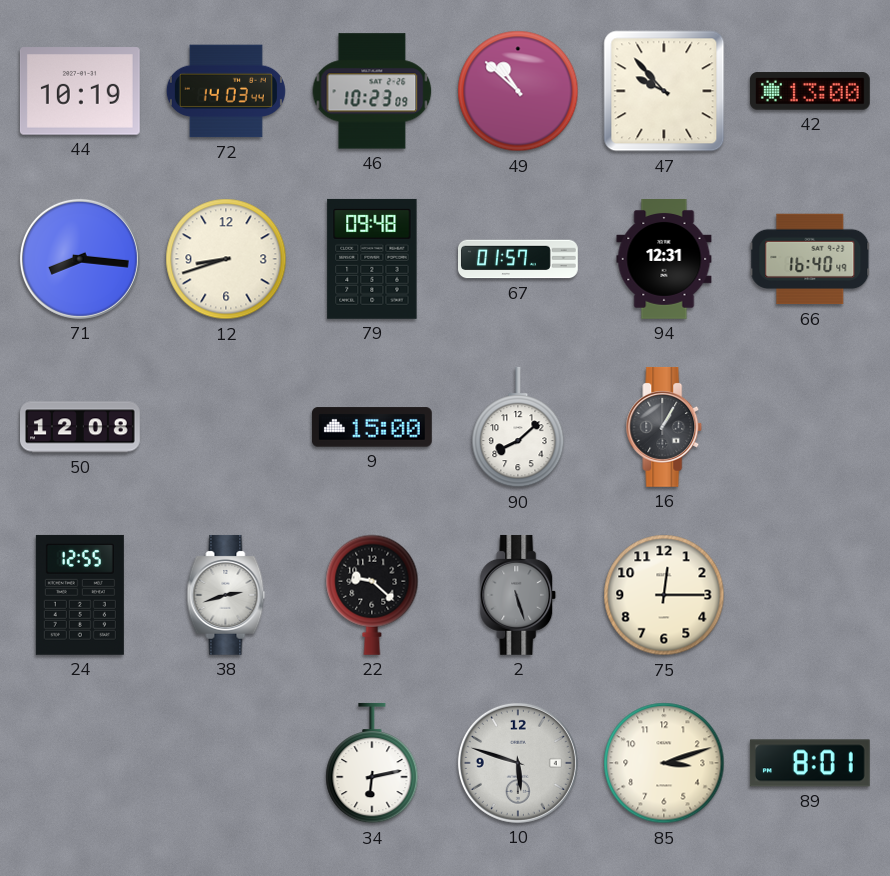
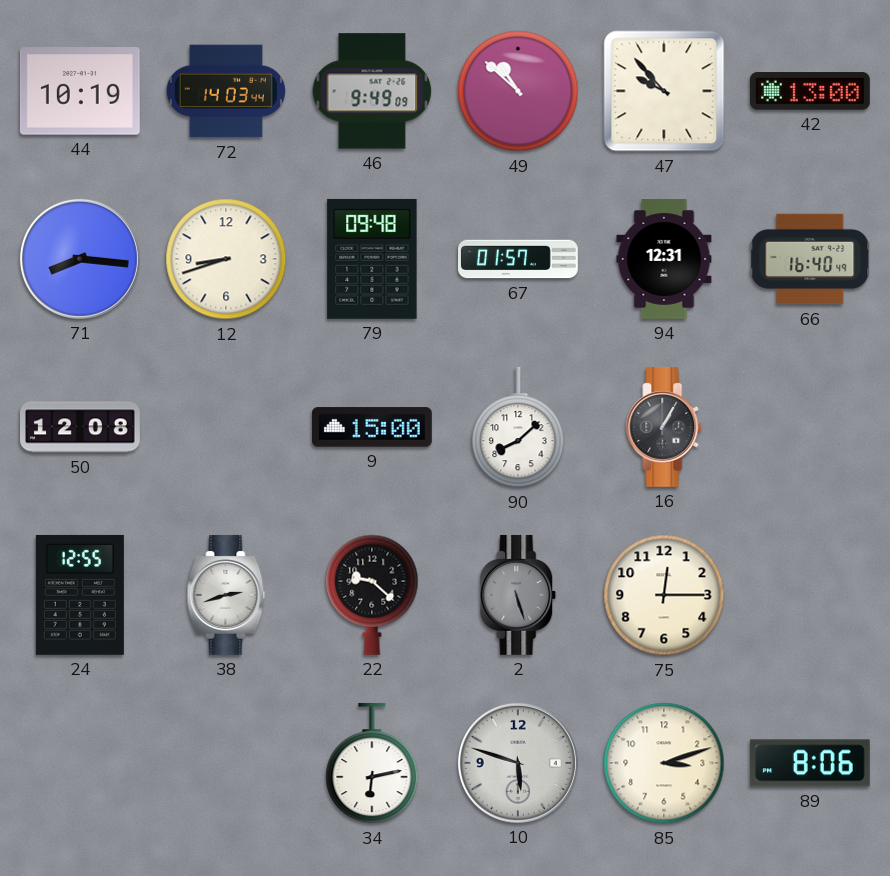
46: 10:23 -> 9:49
89: 8:01 -> 8:06
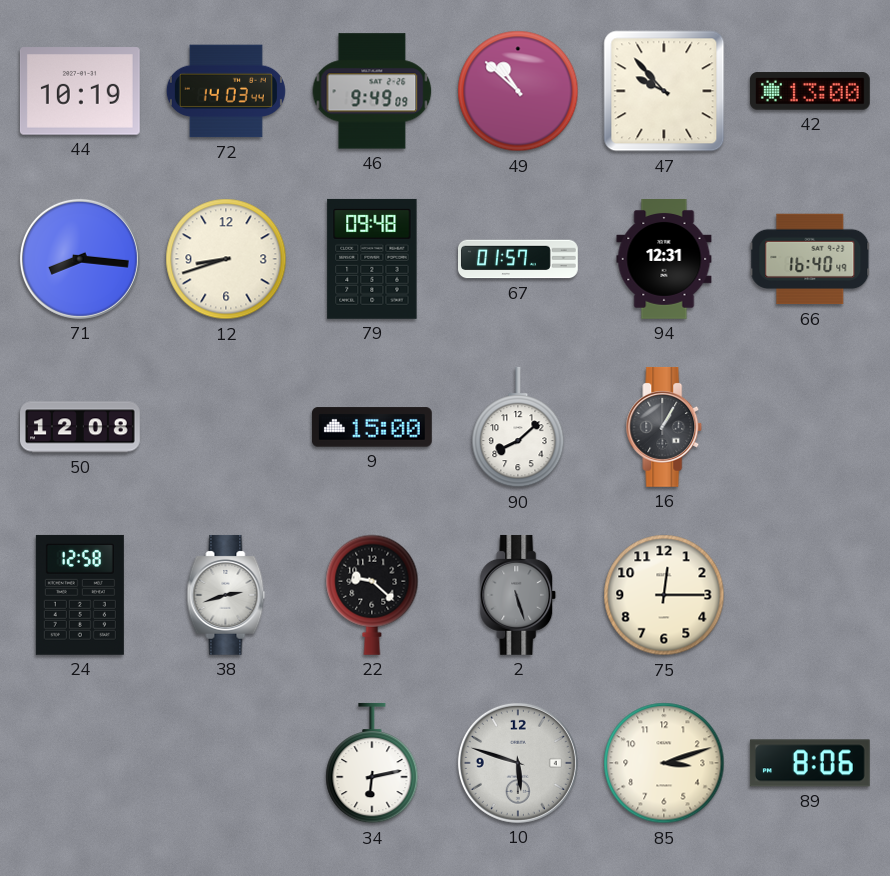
24: 12:55 -> 12:58
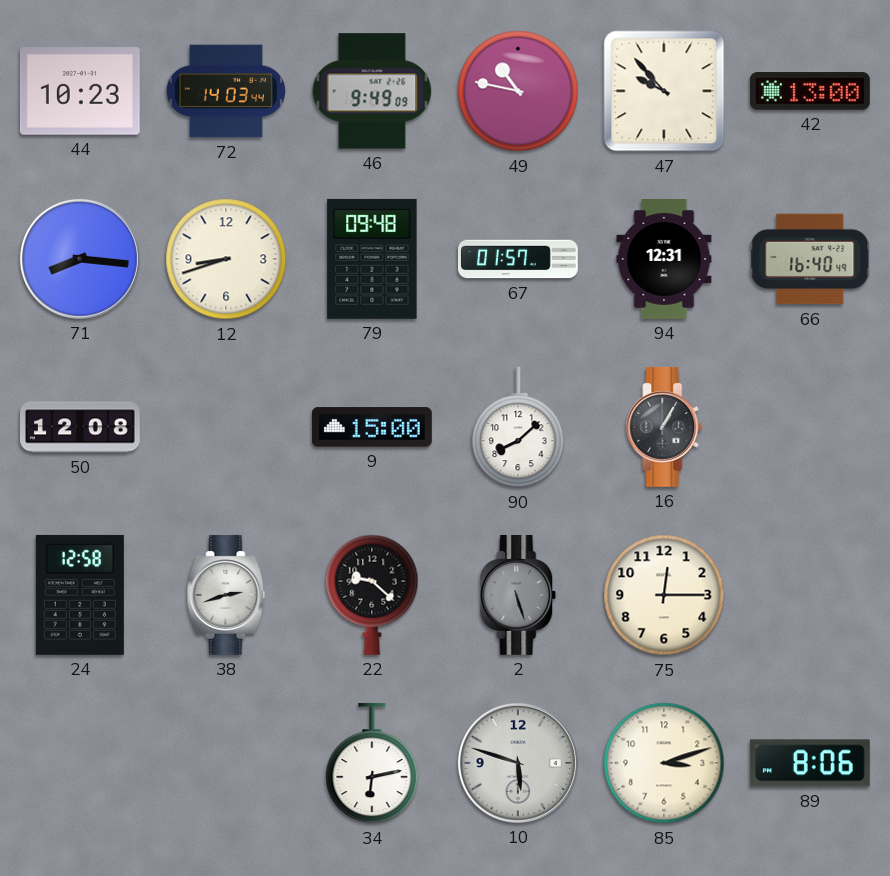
44: 10:19 -> 10:23
49: 10:52 -> 10:47
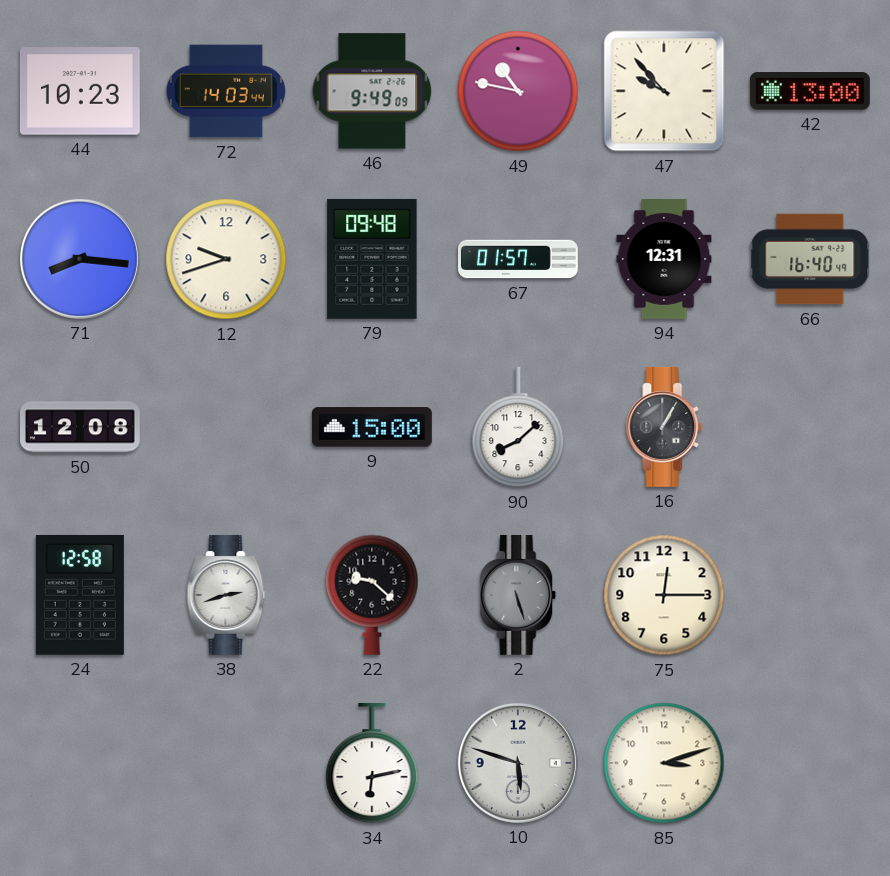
12: 8:42 -> 9:42
89: 8:06 -> none
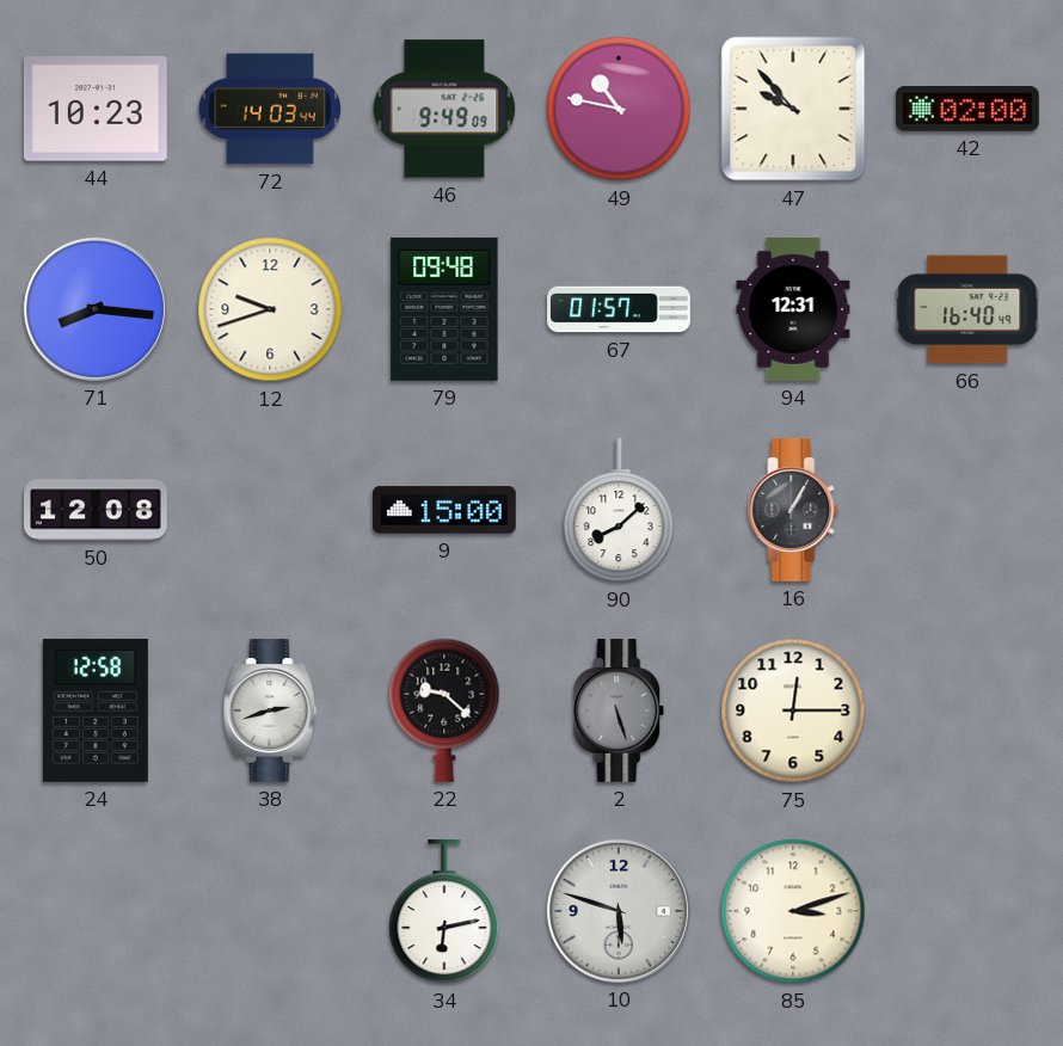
42: 13:00 -> 02:00
